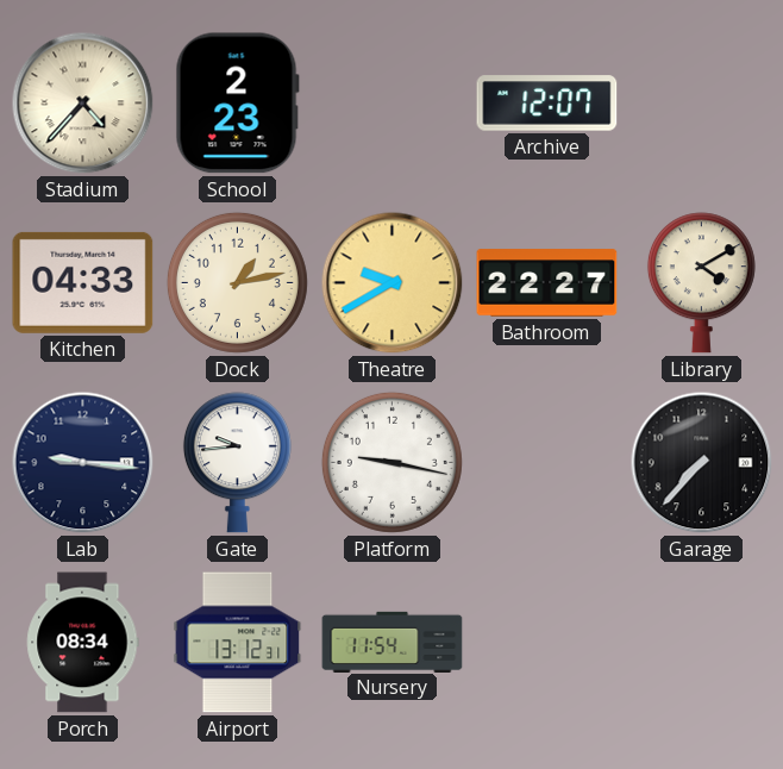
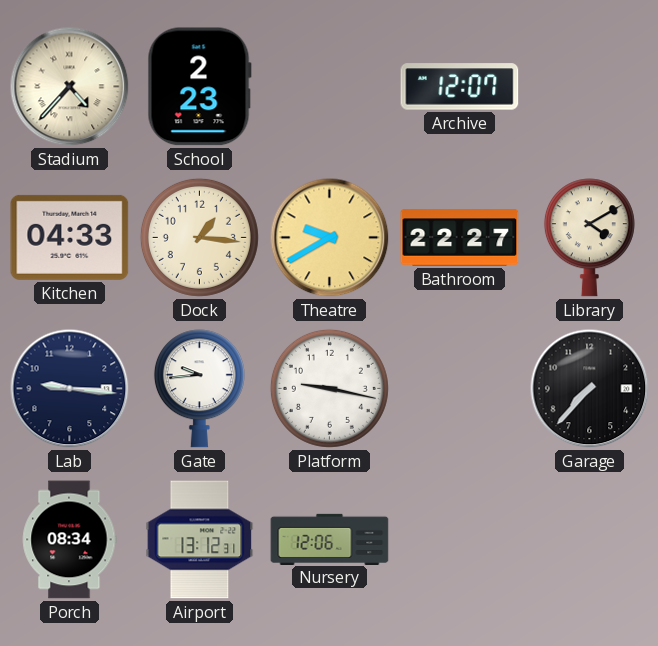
Dock: 1:13 -> 1:16
Nursery: 11:54 -> 12:06
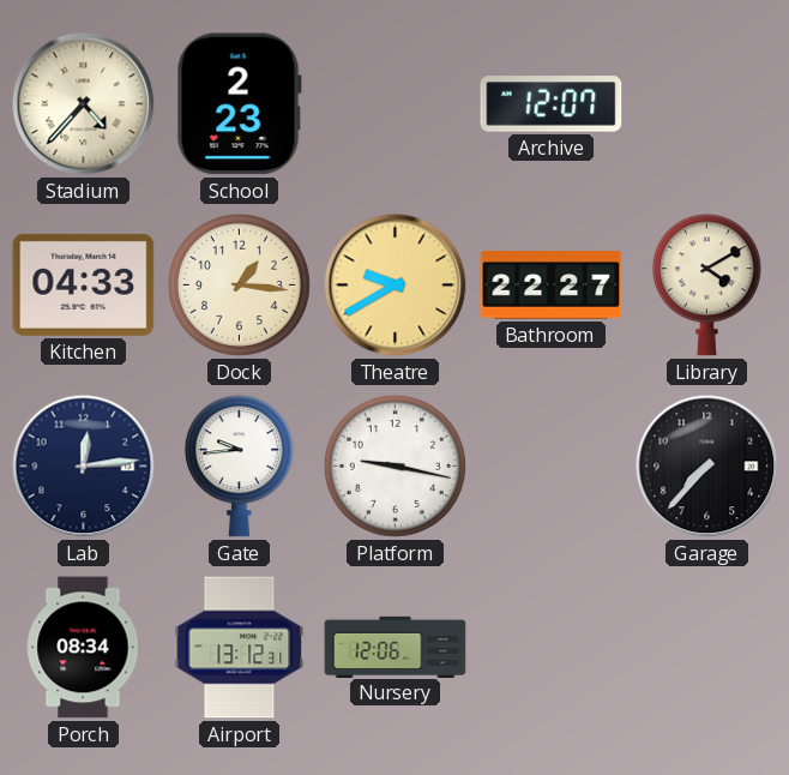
Lab: 9:16 -> 12:14
